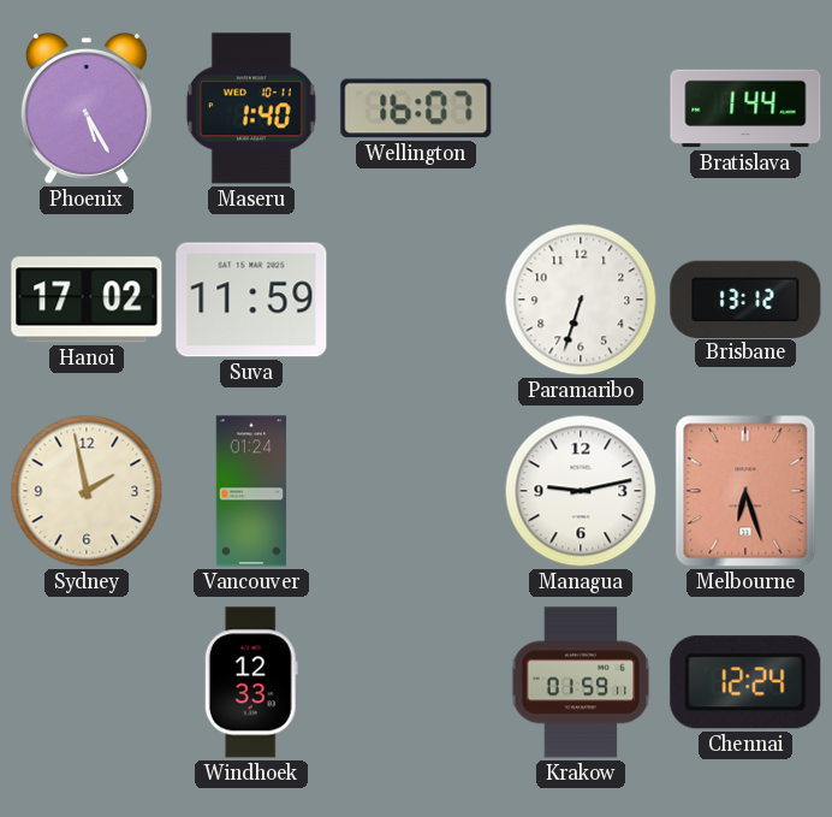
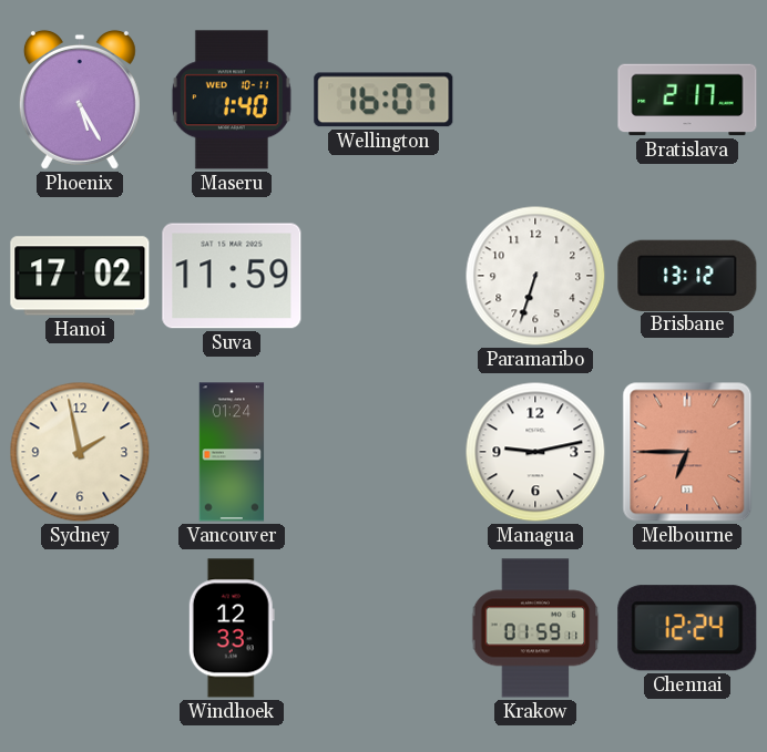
Bratislava: 1:44 -> 2:17
Melbourne: 6:27 -> 6:45
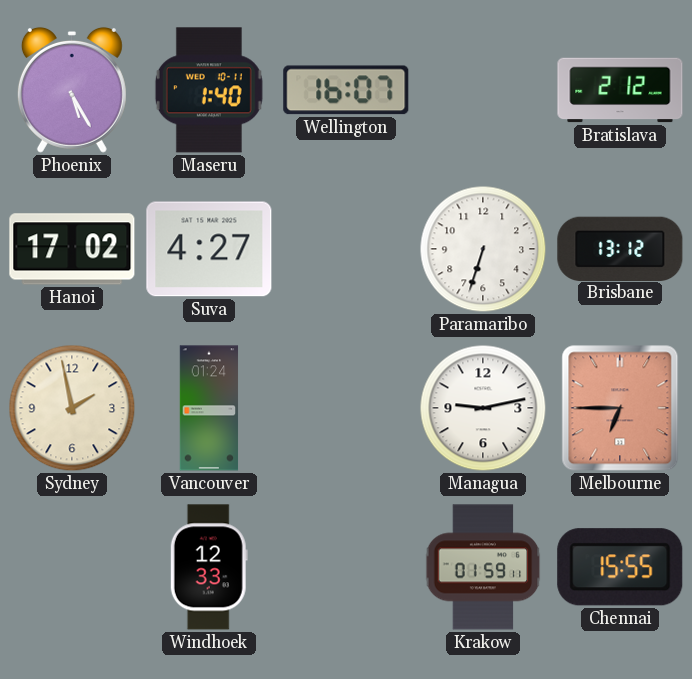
Bratislava: 2:17 -> 2:12
Suva: 11:59 -> 4:27
Chennai: 12:24 -> 15:55
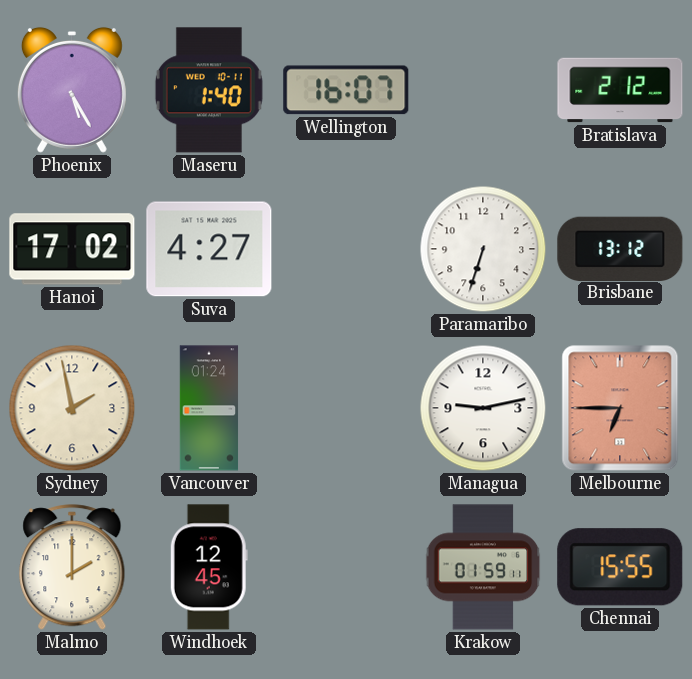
Malmo: none -> 2:00
Windhoek: 12:33 -> 12:45
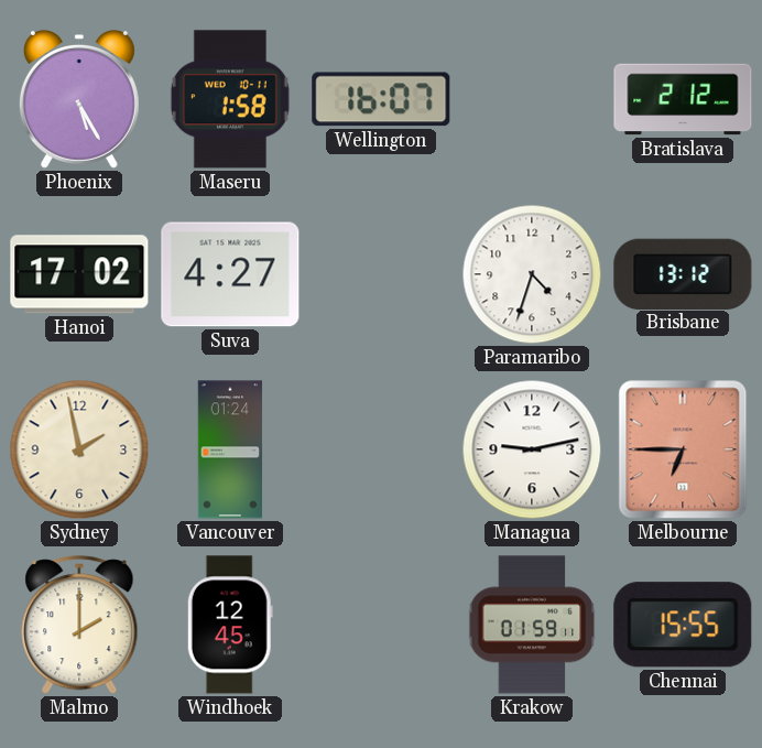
Maseru: 1:40 -> 1:58
Paramaribo: 6:33 -> 4:33
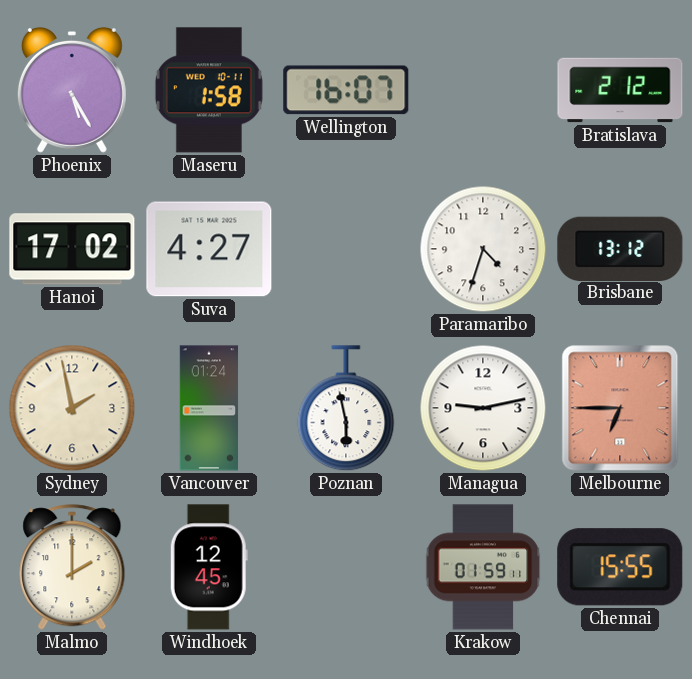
Poznan: none -> 5:58
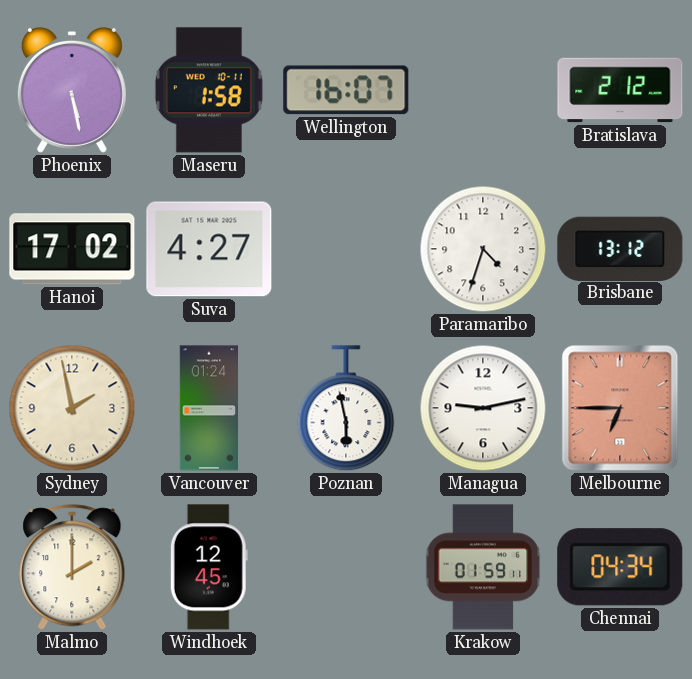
Phoenix: 5:25 -> 5:28
Chennai: 15:55 -> 04:34
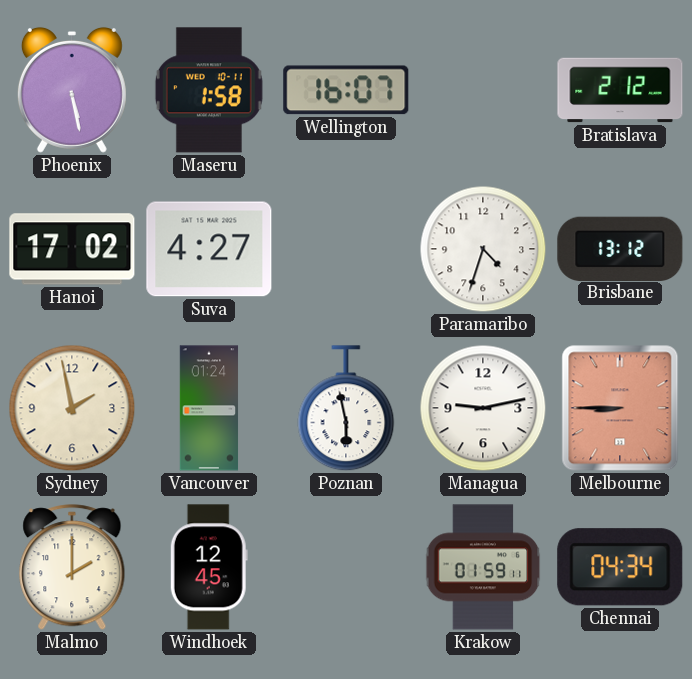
Melbourne: 6:45 -> 8:45
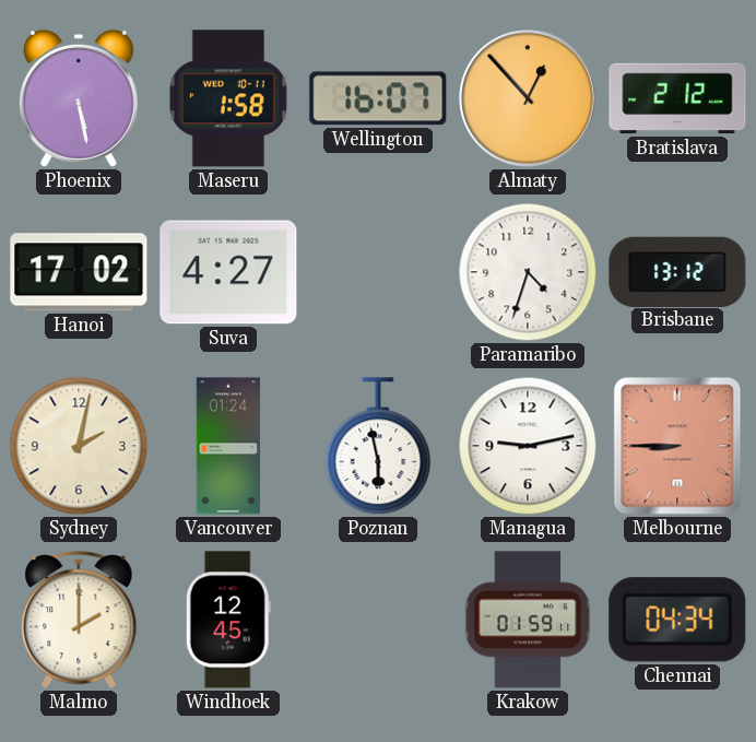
Almaty: none -> 12:53
Sydney: 1:58 -> 2:02
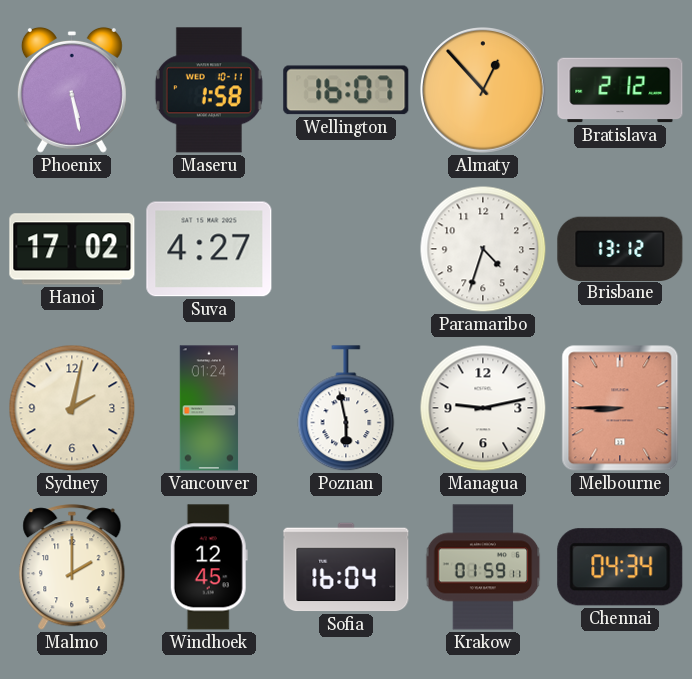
Sofia: none -> 16:04
